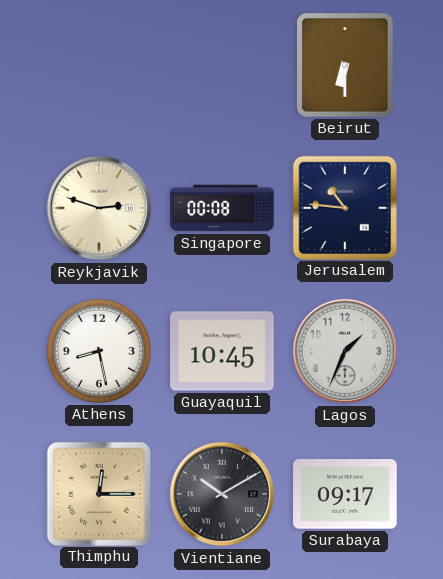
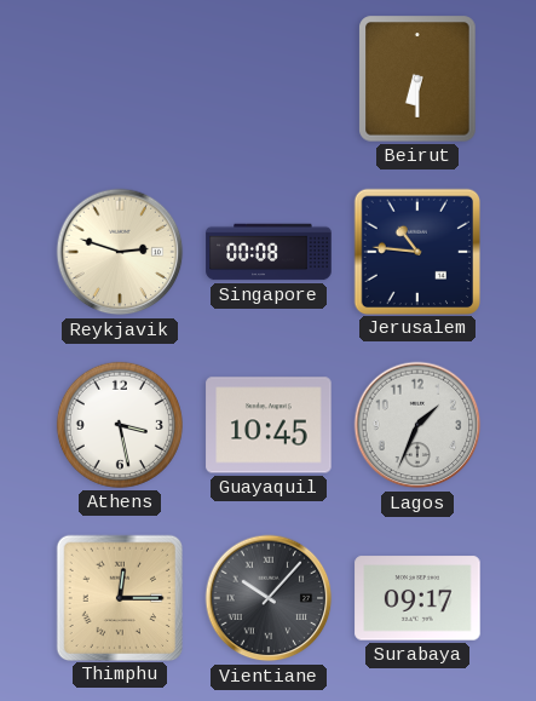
Athens: 8:28 -> 3:28
Vientiane: 10:10 -> 10:07
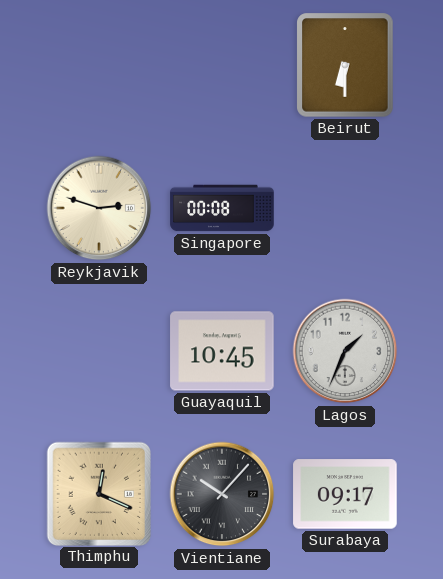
Jerusalem: 10:46 -> none
Athens: 3:28 -> none
Thimphu: 12:15 -> 12:19
